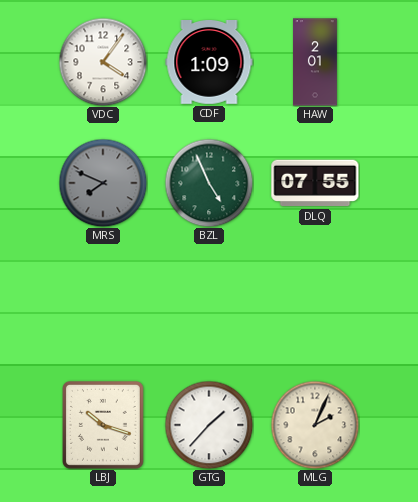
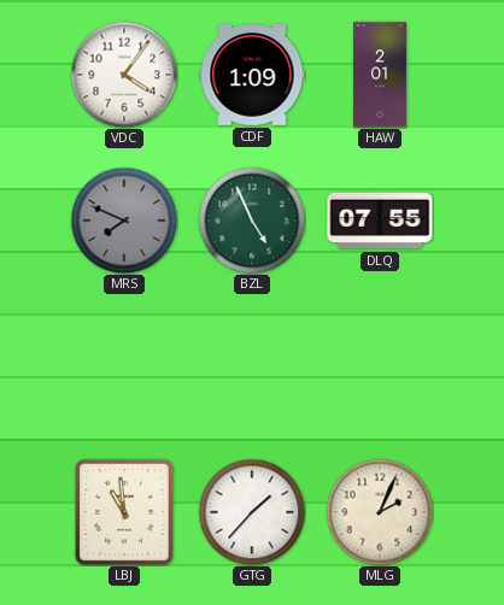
LBJ: 10:18 -> 10:59
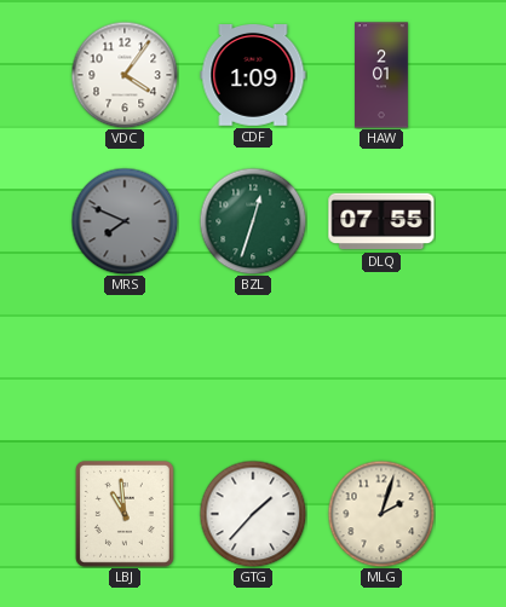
BZL: 4:56 -> 12:33
MLG: 2:04 -> 2:03
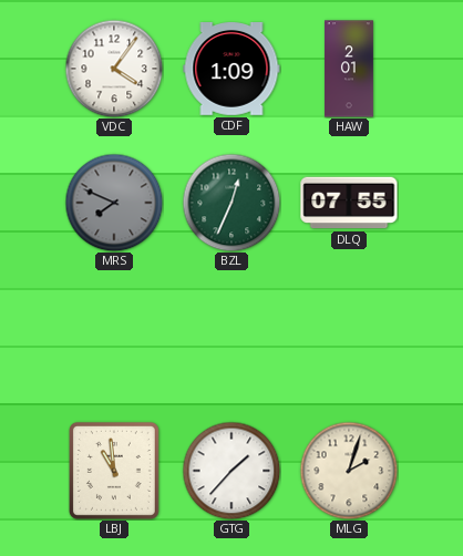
BZL: 12:33 -> 12:34
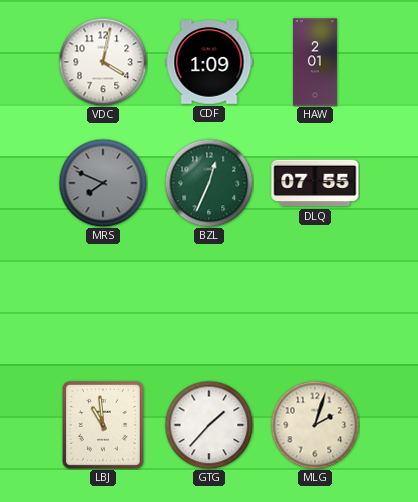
VDC: 4:06 -> 4:02
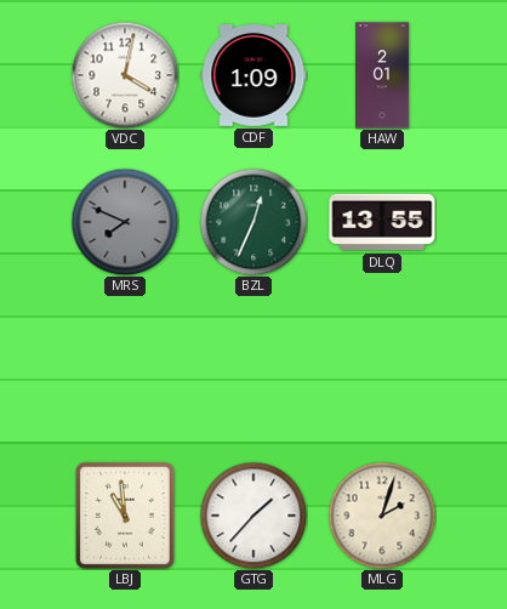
DLQ: 07:55 -> 13:55
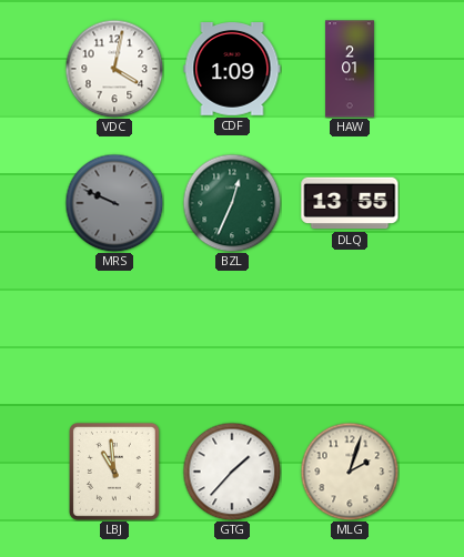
MRS: 7:49 -> 9:49
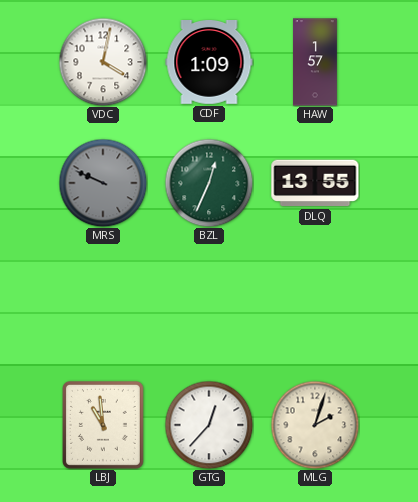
HAW: 2:01 -> 1:57
GTG: 1:37 -> 12:37
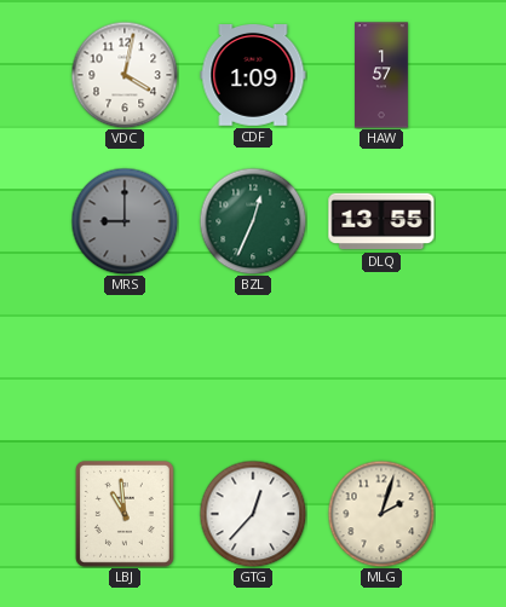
MRS: 9:49 -> 9:00
